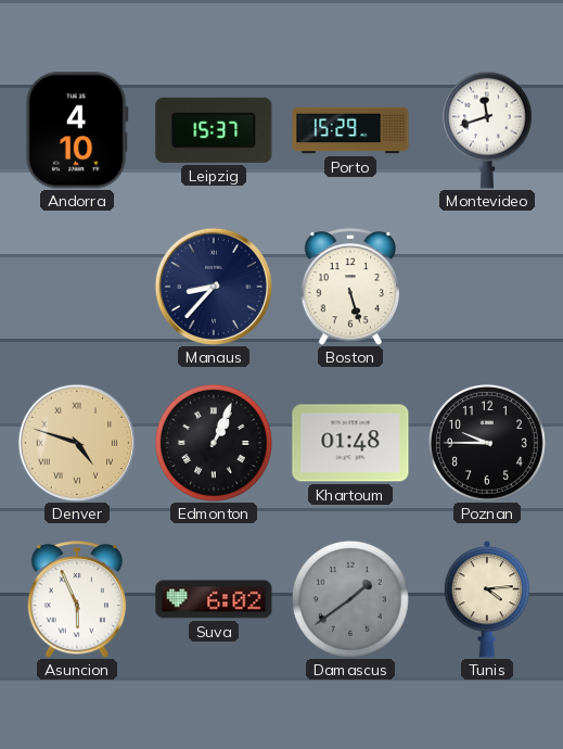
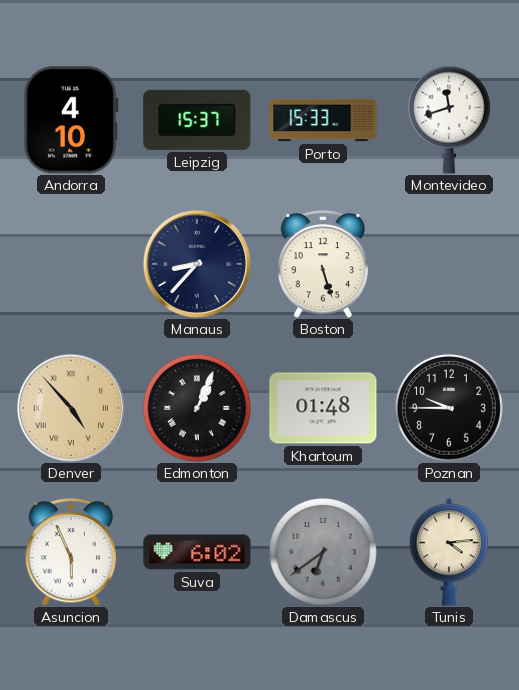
Porto: 15:29 -> 15:33
Denver: 4:48 -> 4:53
Damascus: 1:39 -> 6:39
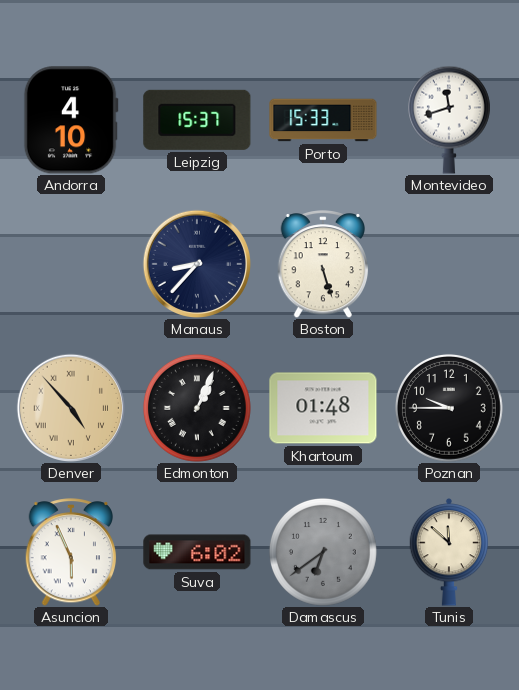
Tunis: 4:14 -> 11:52
